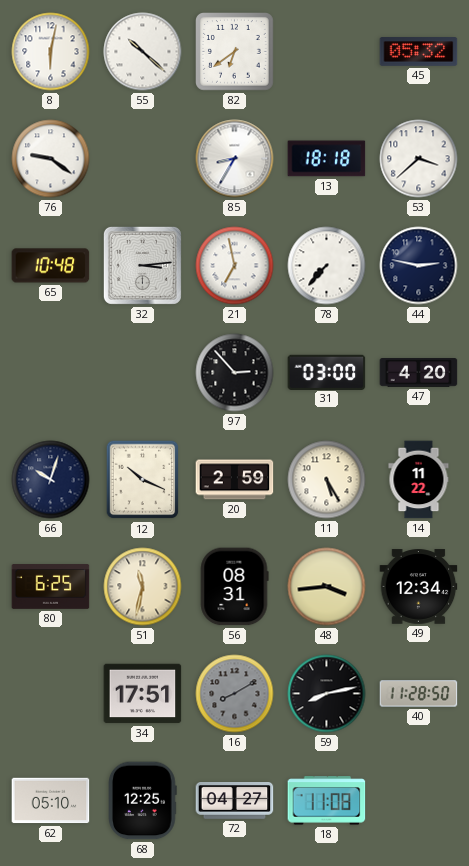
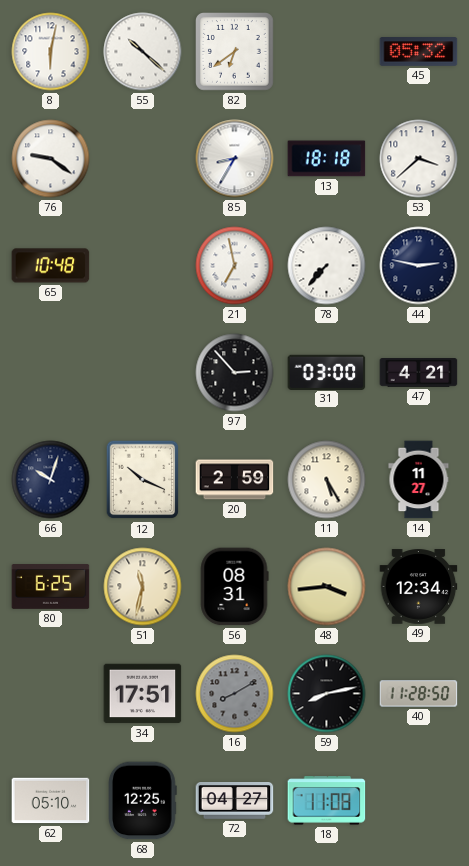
32: 3:14 -> none
47: 4:20 -> 4:21
14: 11:22 -> 11:27
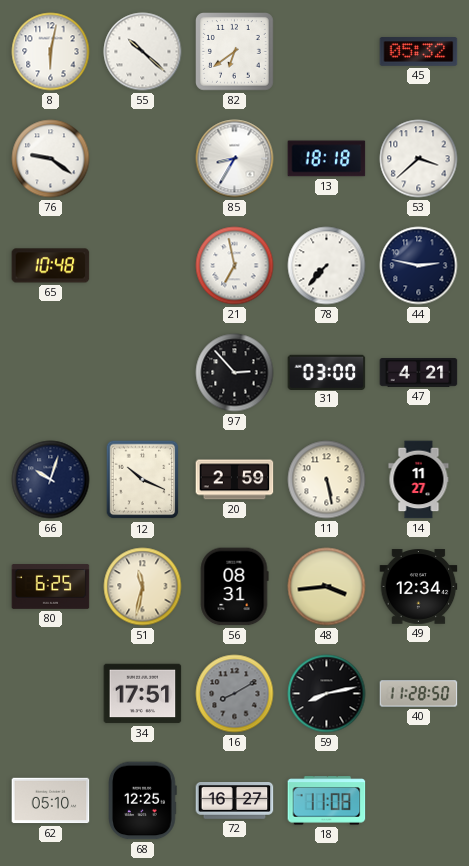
11: 5:25 -> 5:28
72: 04:27 -> 16:27
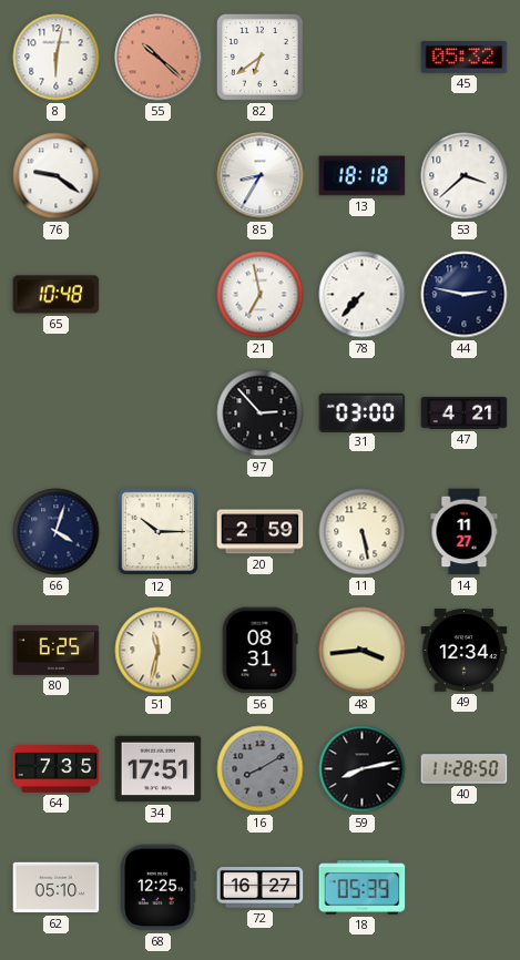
55 dial: white -> salmon
66: 10:03 -> 4:03
12: 10:19 -> 10:15
64: none -> 7:35
18: 11:08 -> 05:39
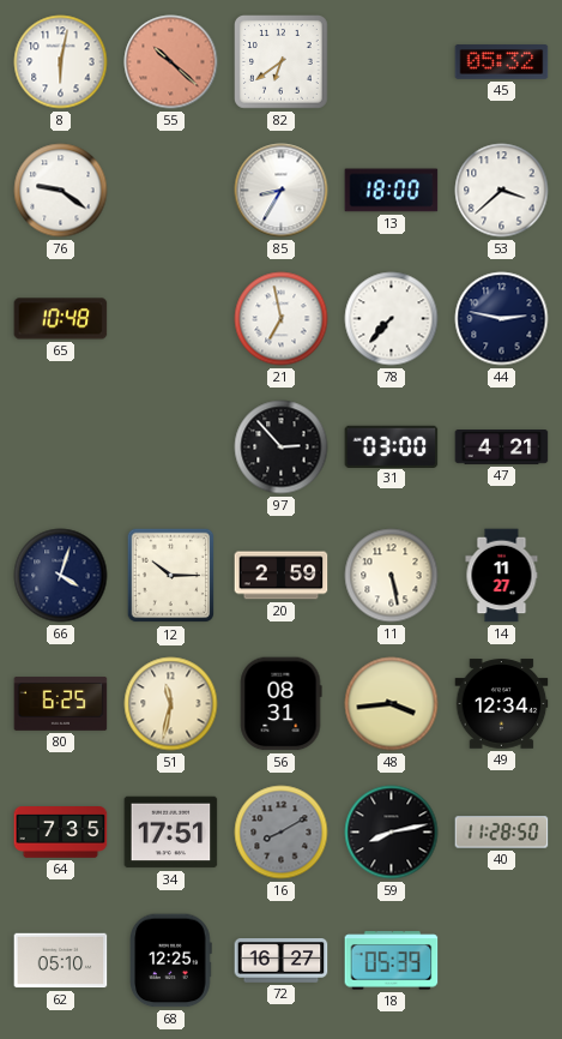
13: 18:18 -> 18:00
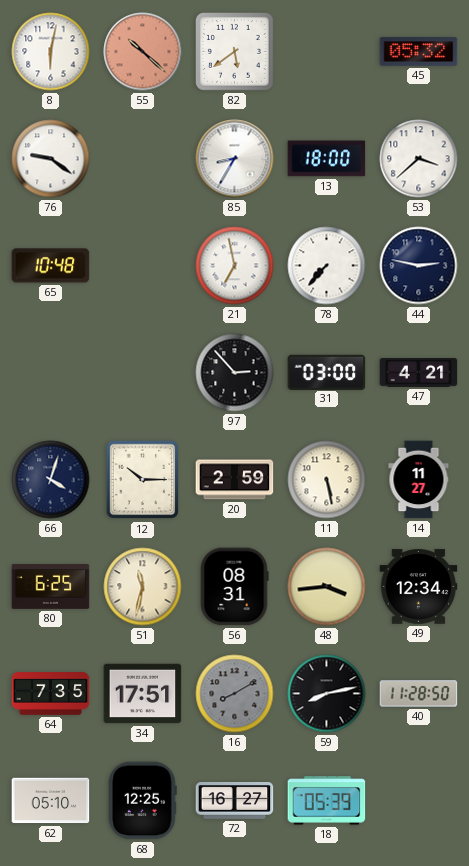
82: 6:39 -> 5:39
